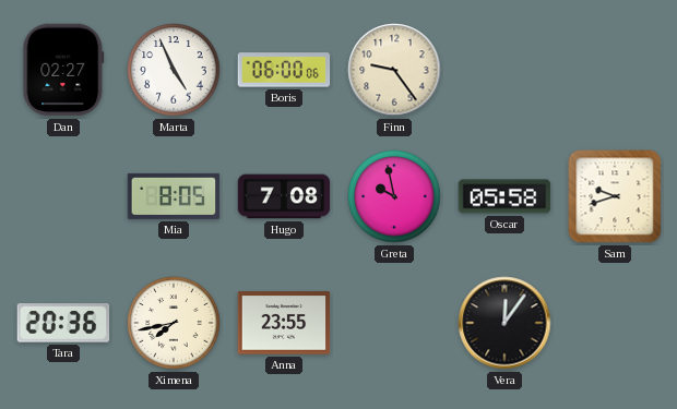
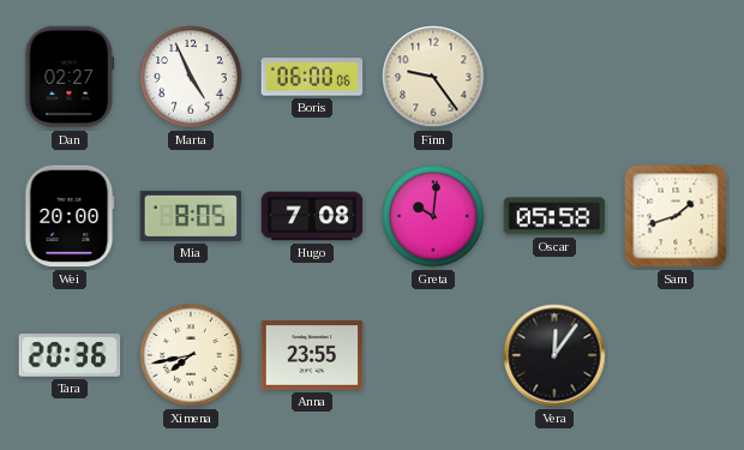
Wei: none -> 20:00
Greta: 9:58 -> 10:01
Sam: 9:42 -> 1:42
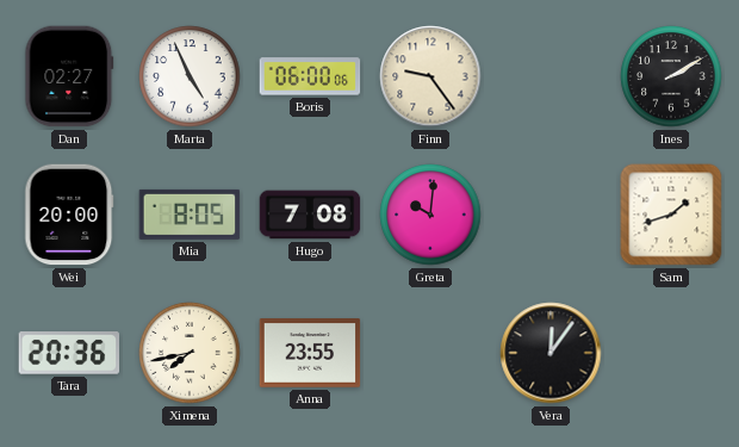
Ines: none -> 2:10
Oscar: 05:58 -> none
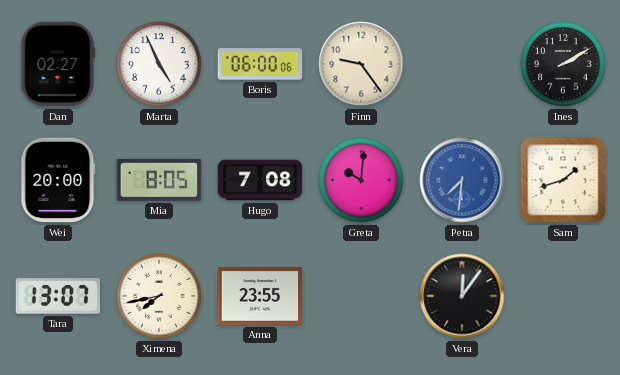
Petra: none -> 7:31
Tara: 20:36 -> 13:07
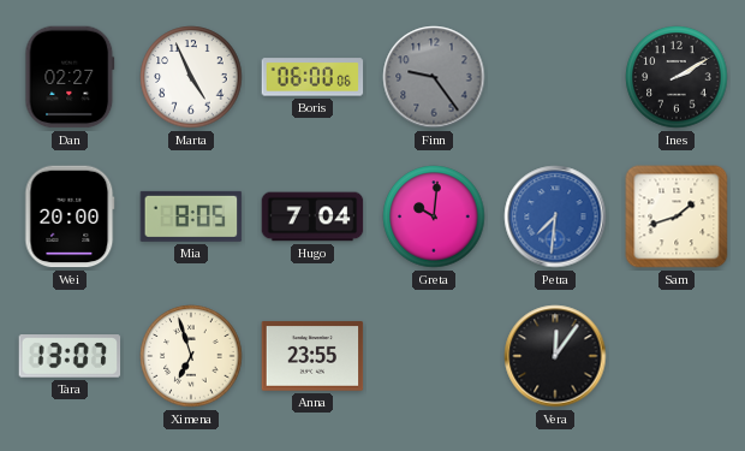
Finn dial: cream -> grey
Hugo: 7:08 -> 7:04
Ximena: 7:43 -> 6:57
